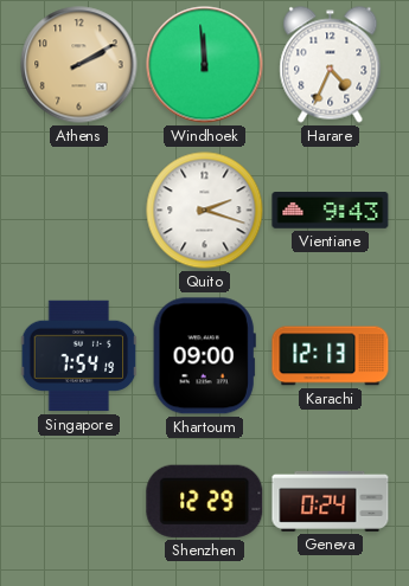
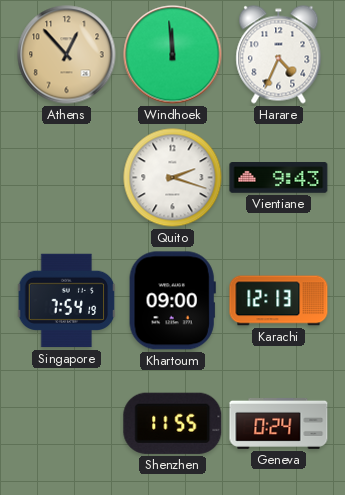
Athens: 2:10 -> 12:53
Shenzhen: 12:29 -> 11:55
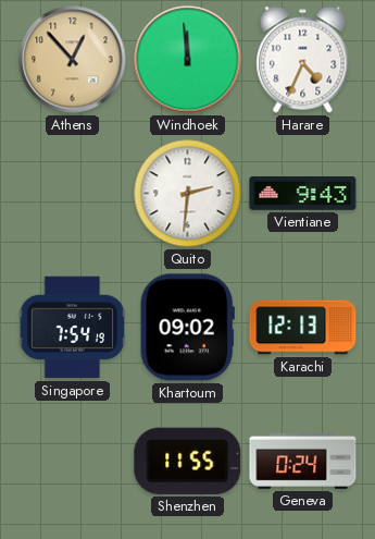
Quito: 2:18 -> 2:31
Khartoum: 09:00 -> 09:02
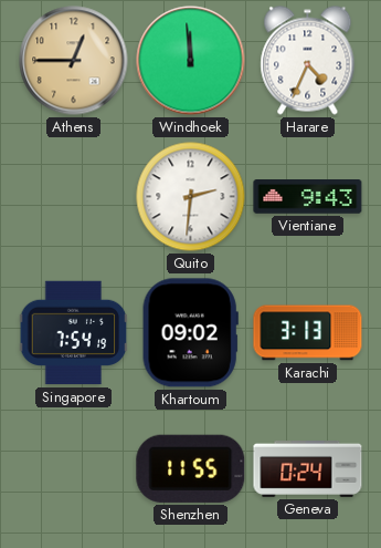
Athens: 12:53 -> 12:45
Karachi: 12:13 -> 3:13
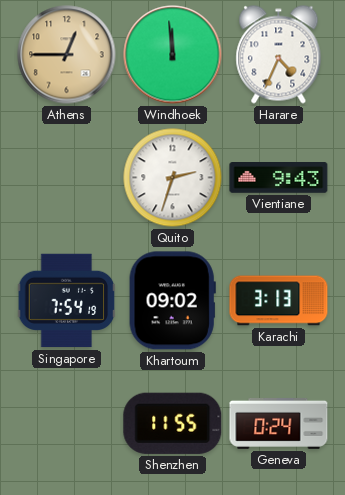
Quito: 2:31 -> 2:33
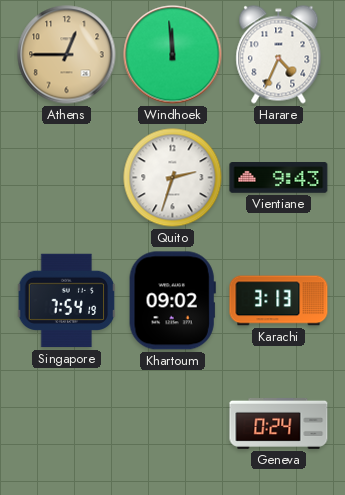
Shenzhen: 11:55 -> none
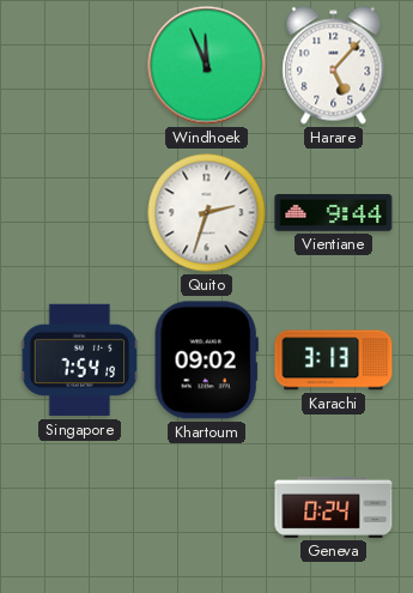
Athens: 12:45 -> none
Windhoek: 11:59 -> 11:56
Harare: 4:34 -> 5:07
Vientiane: 9:43 -> 9:44
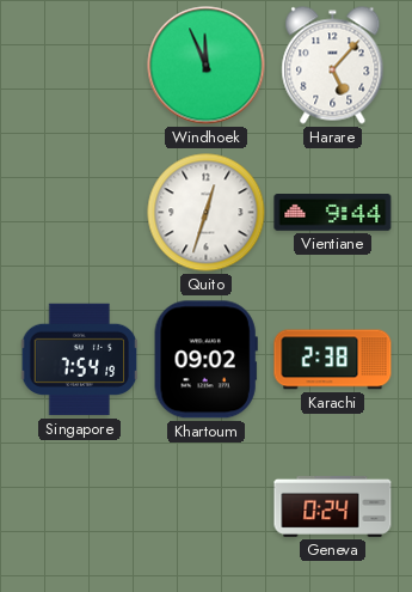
Quito: 2:33 -> 12:33
Karachi: 3:13 -> 2:38
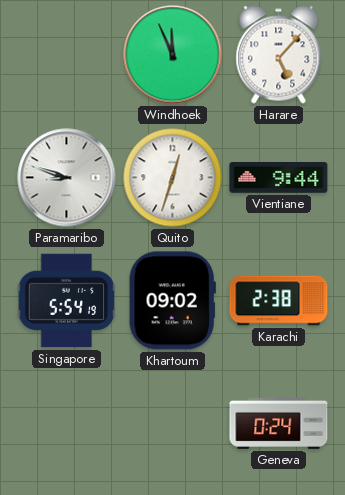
Paramaribo: none -> 8:48
Singapore: 7:54 -> 5:54
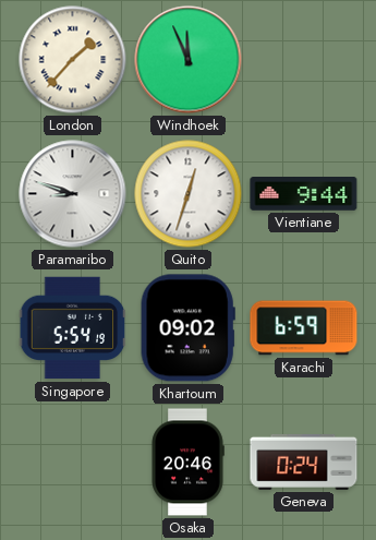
London: none -> 1:37
Harare: 5:07 -> none
Karachi: 2:38 -> 6:59
Osaka: none -> 20:46
